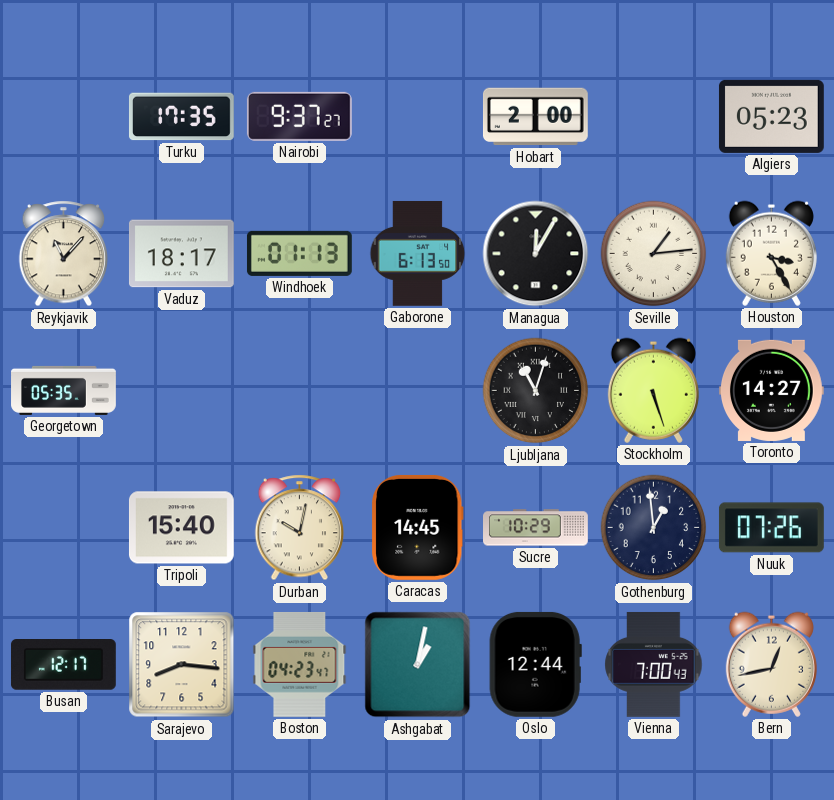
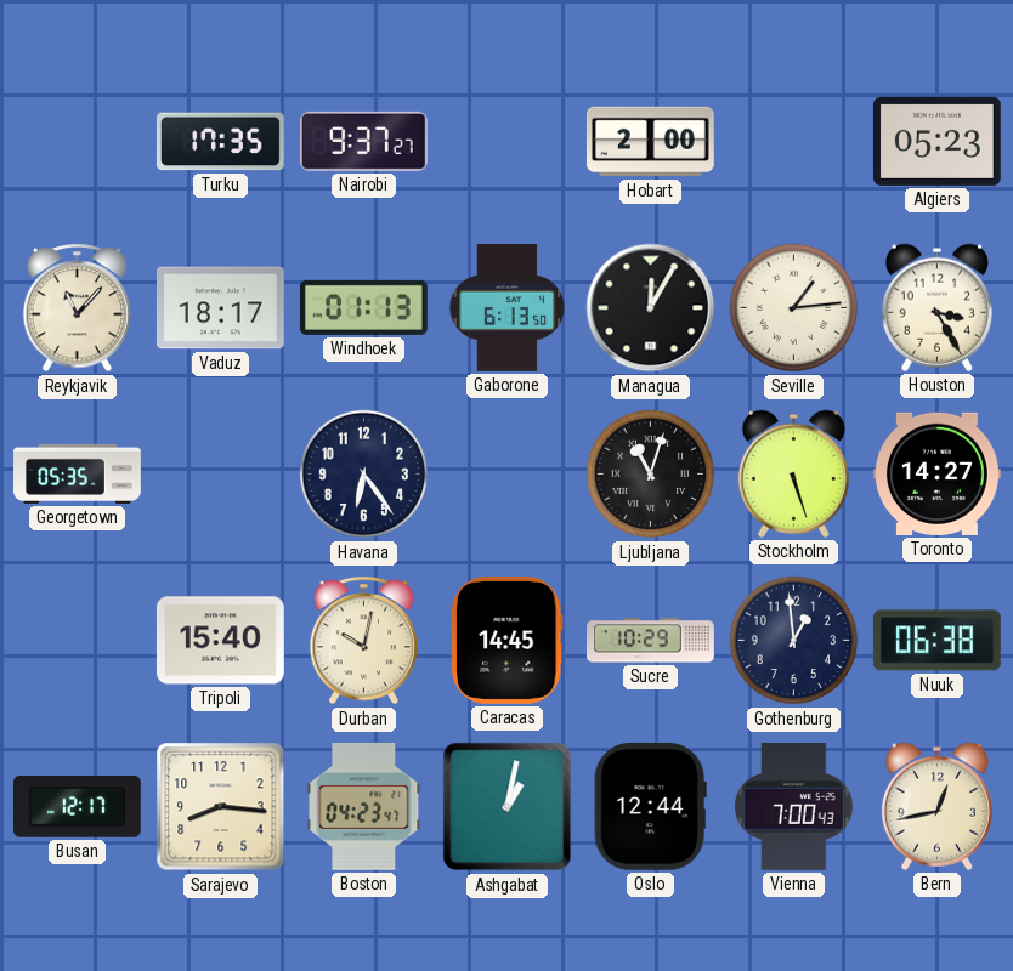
Havana: none -> 6:24
Nuuk: 07:26 -> 06:38
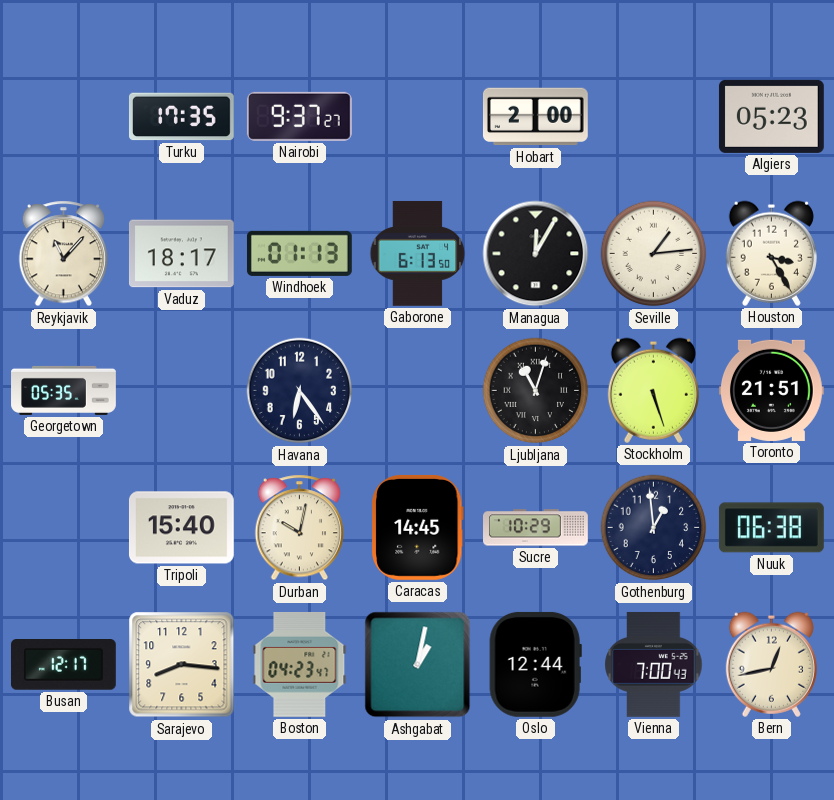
Toronto: 14:27 -> 21:51
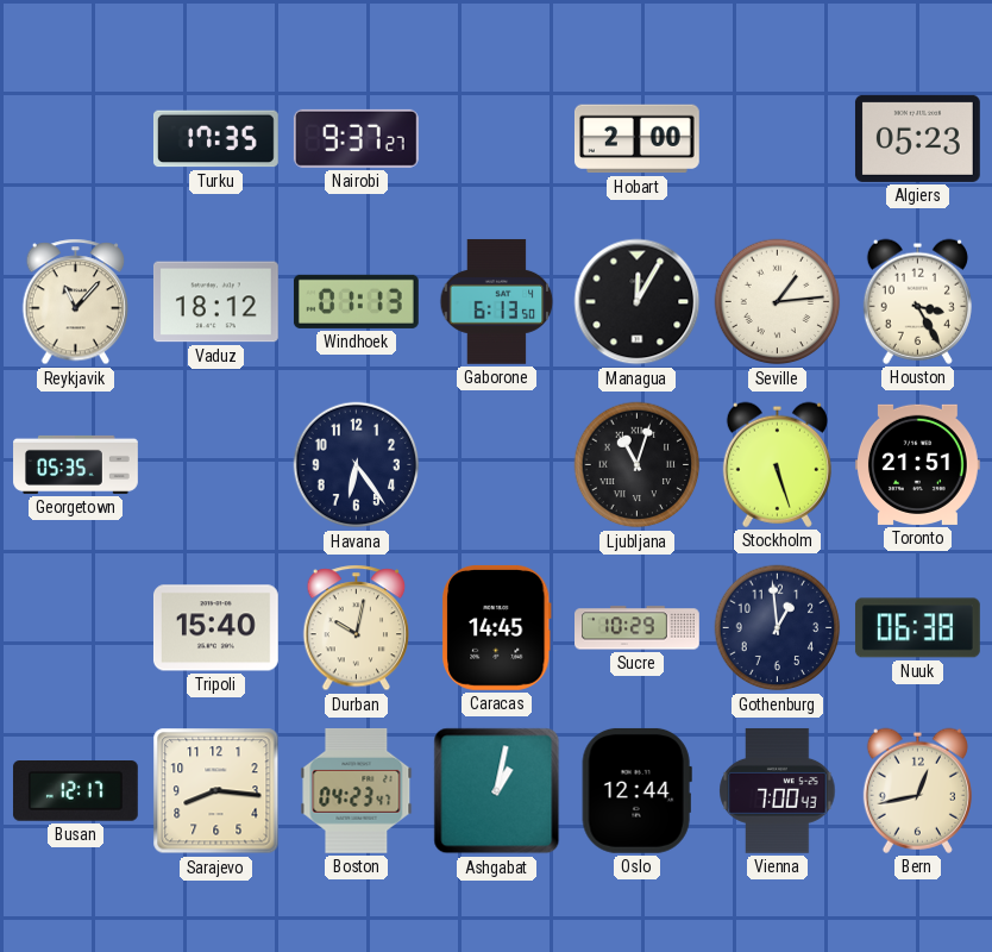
Vaduz: 18:17 -> 18:12
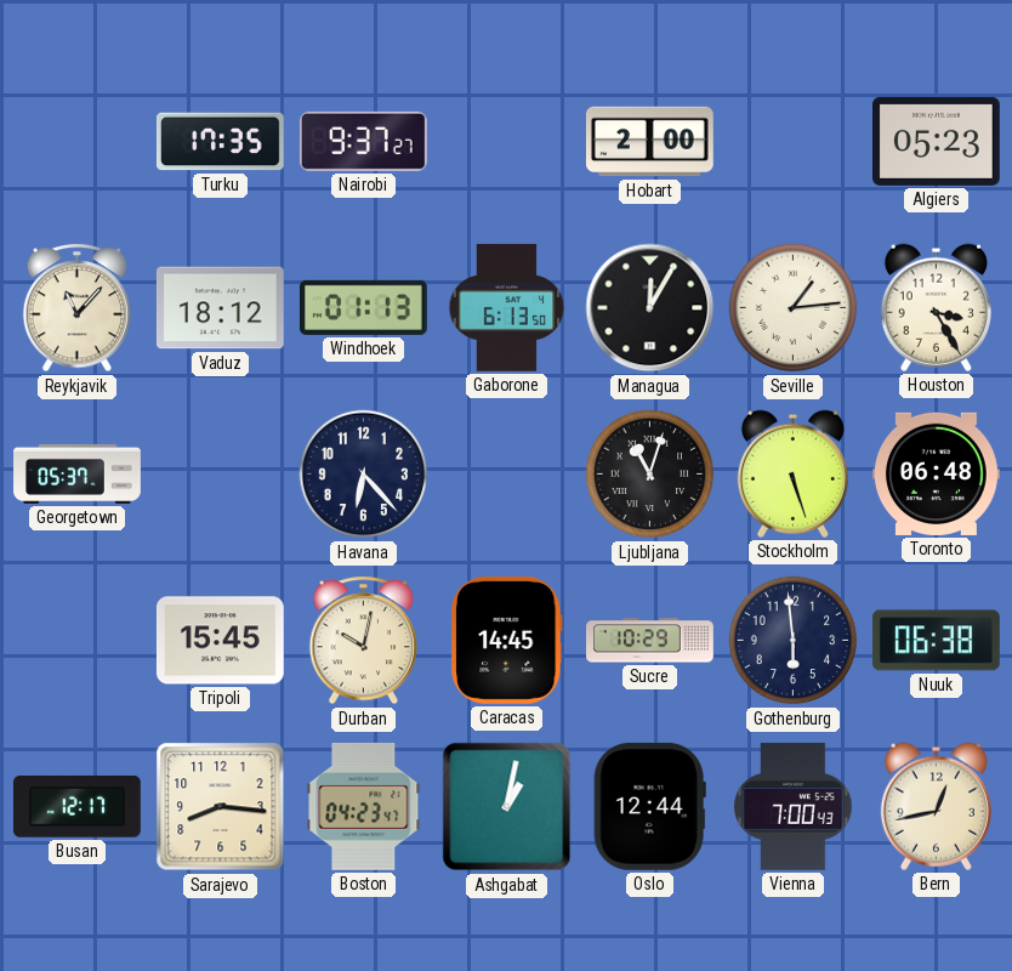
Georgetown: 05:35 -> 05:37
Havana: 6:24 -> 6:23
Toronto: 21:51 -> 06:48
Tripoli: 15:40 -> 15:45
Gothenburg: 12:59 -> 5:59
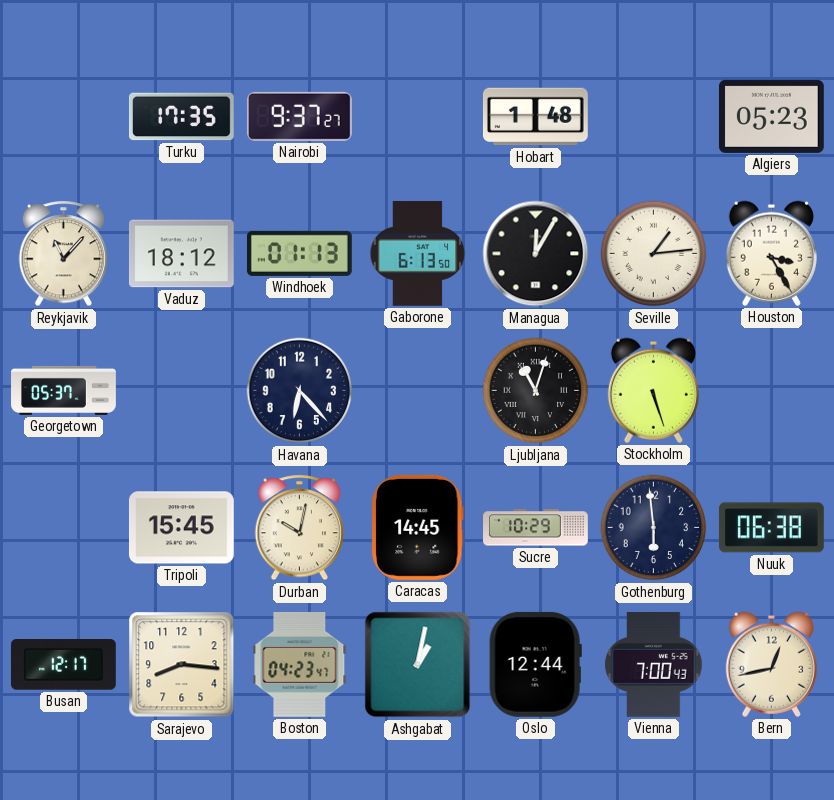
Hobart: 2:00 -> 1:48
Toronto: 06:48 -> none
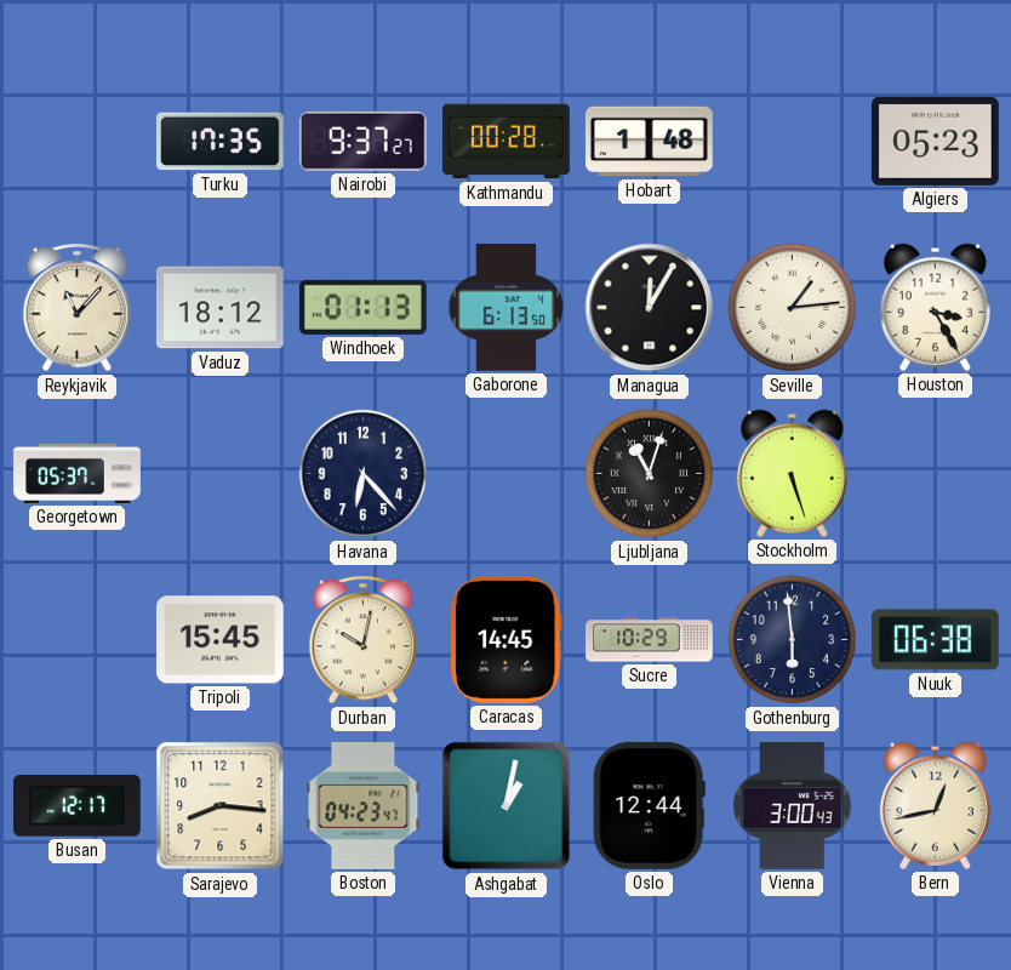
Kathmandu: none -> 00:28
Vienna: 7:00 -> 3:00
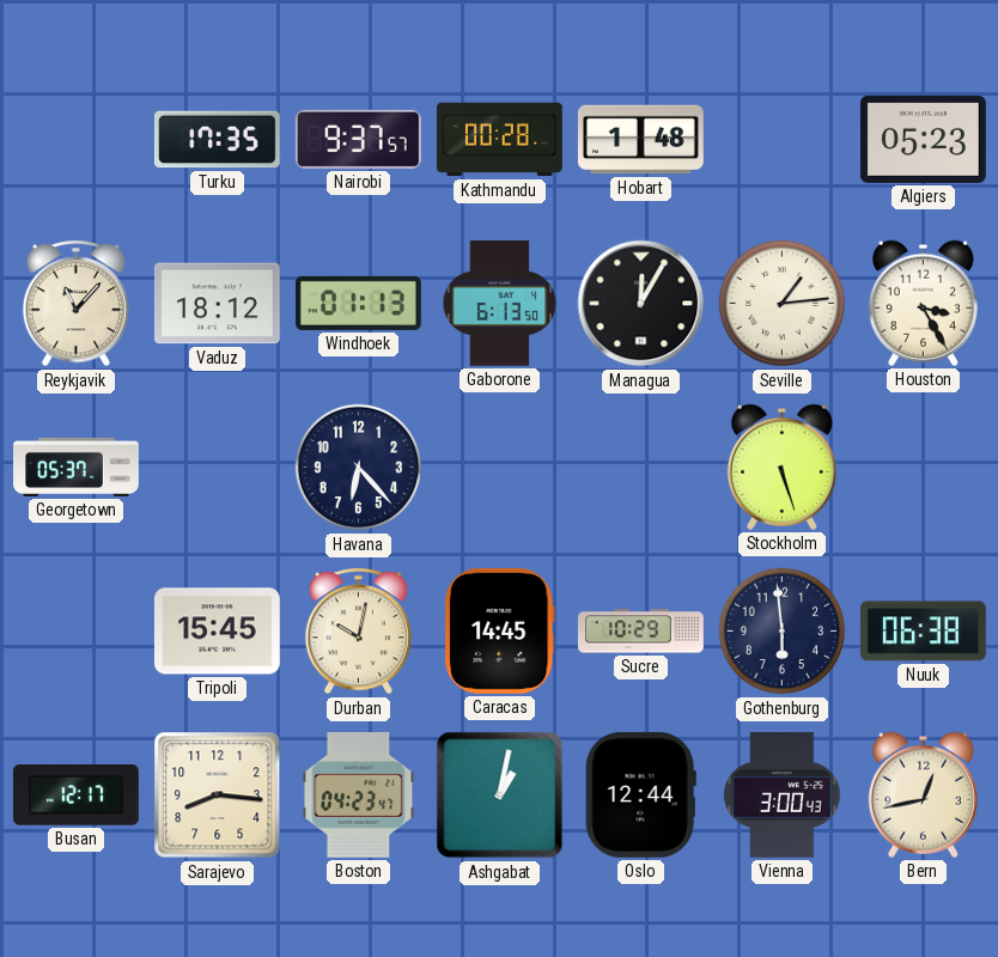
Nairobi: 9:37:27 -> 9:37:57
Ljubljana: 11:03 -> none
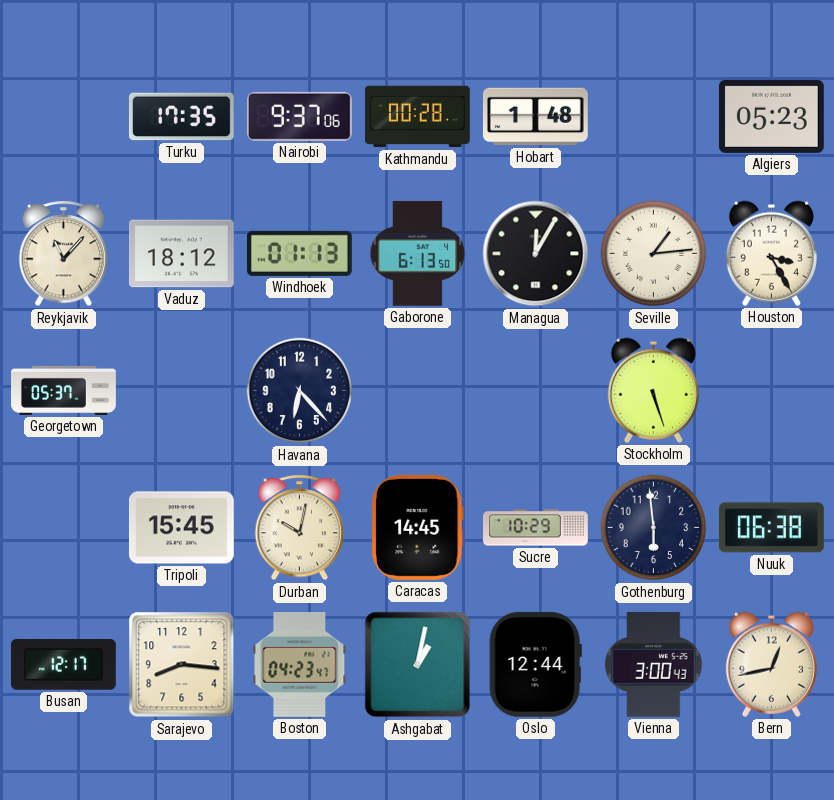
Nairobi: 9:37:57 -> 9:37:06
